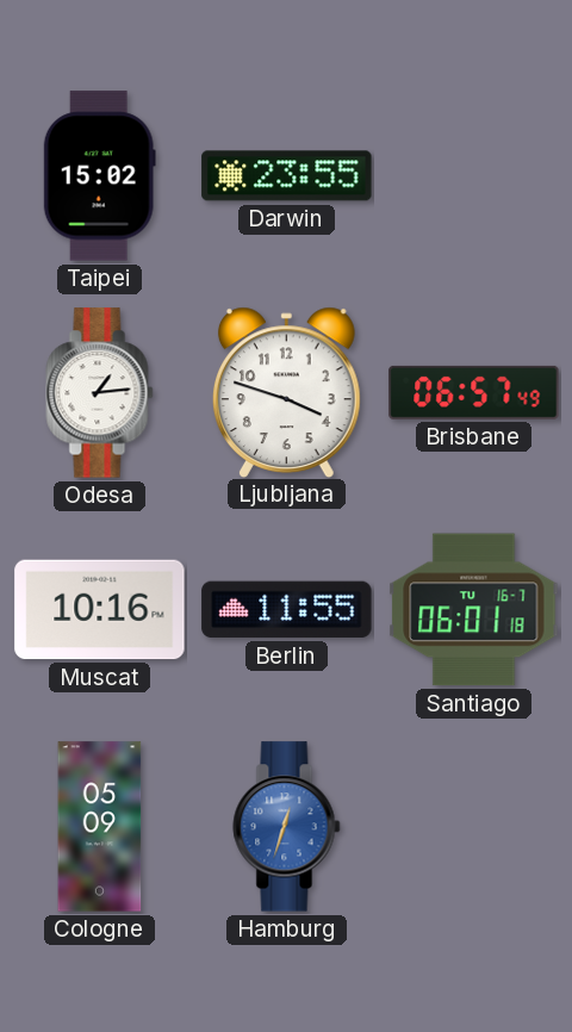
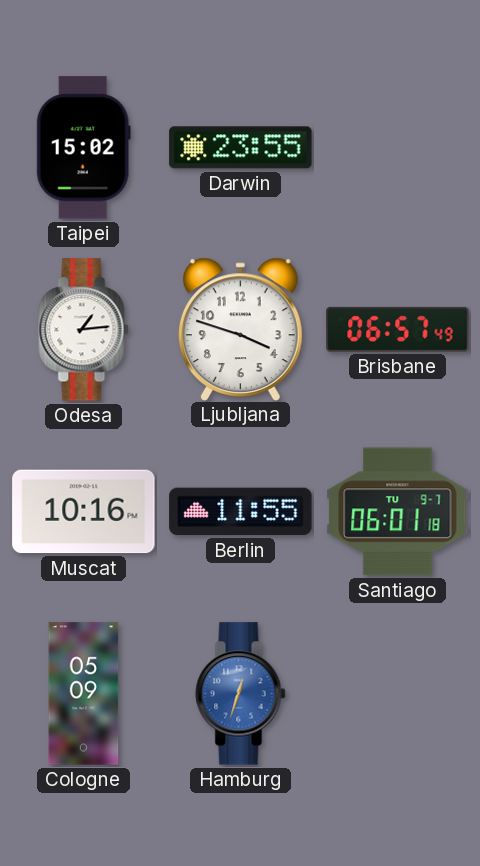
Santiago date: TU 16-7 -> TU 9-7
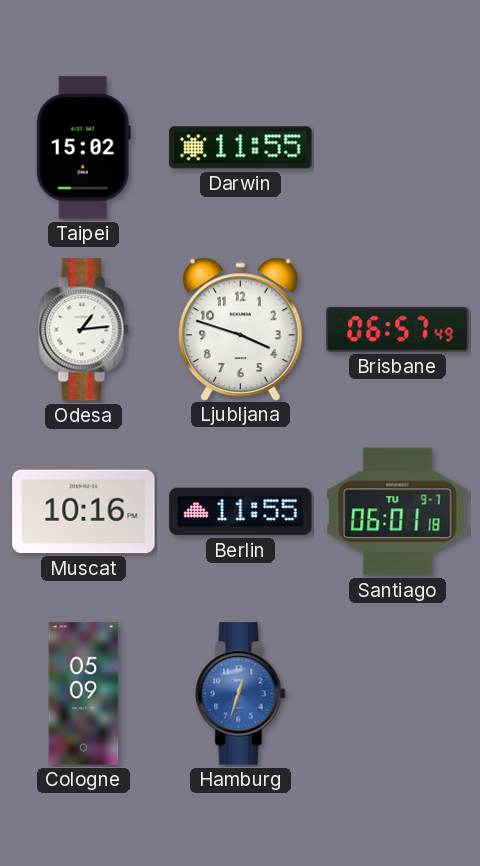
Darwin: 23:55 -> 11:55
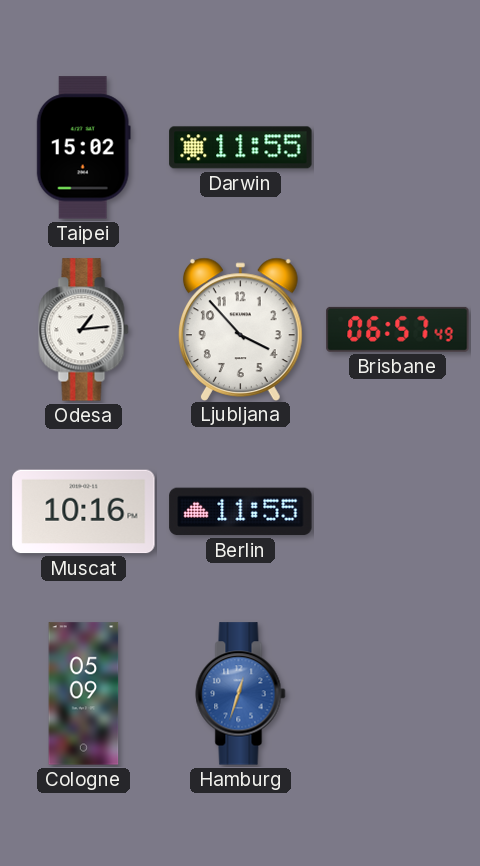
Ljubljana: 3:48 -> 3:53
Santiago: 06:01 -> none
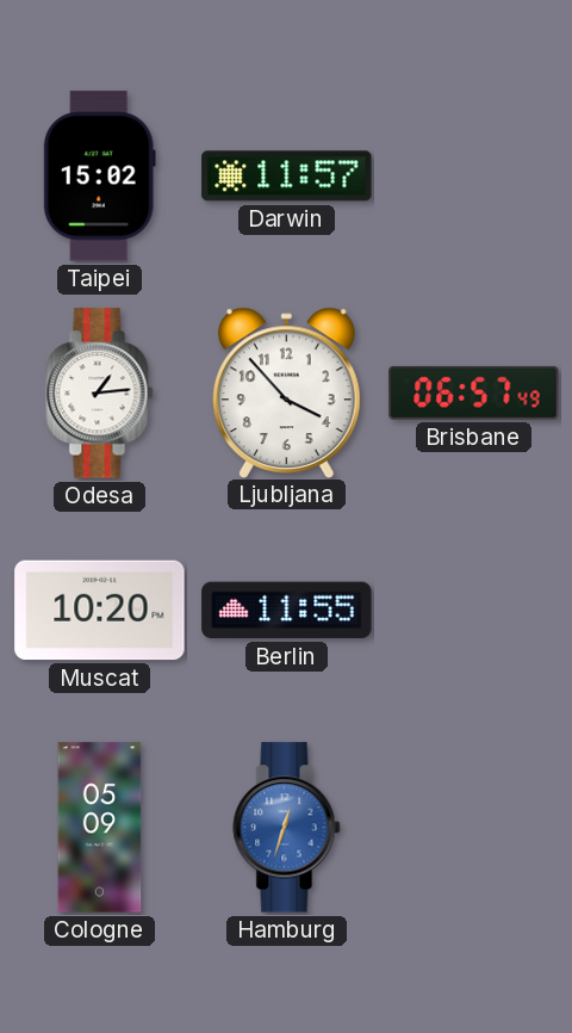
Darwin: 11:55 -> 11:57
Muscat: 10:16 -> 10:20
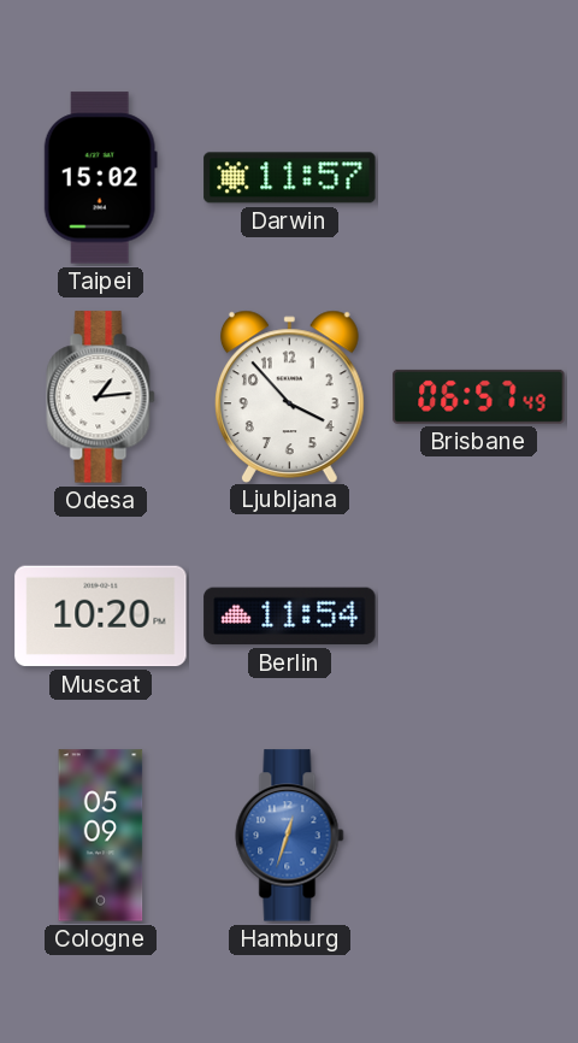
Berlin: 11:55 -> 11:54
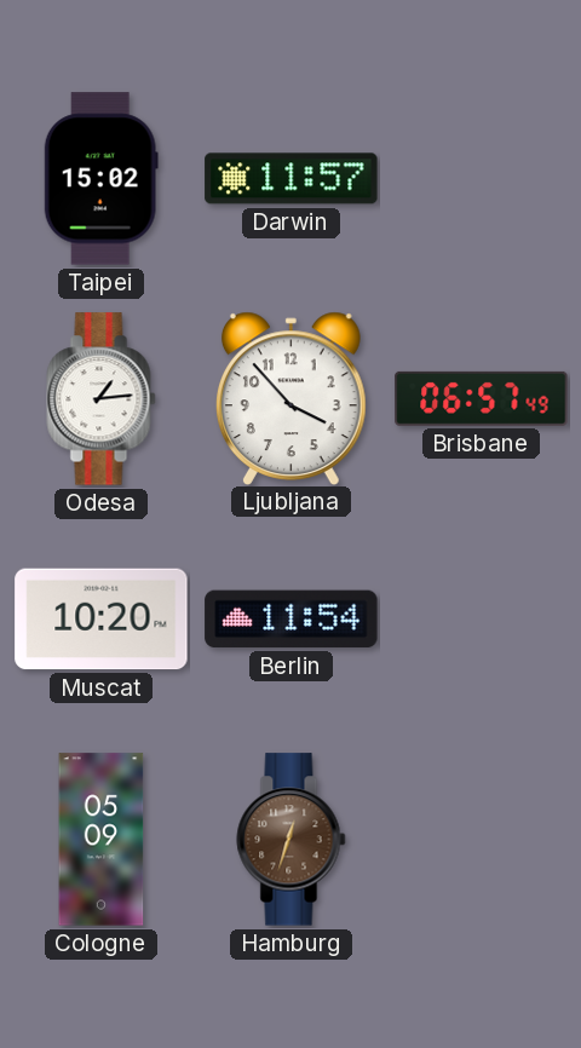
Hamburg dial: blue -> brown
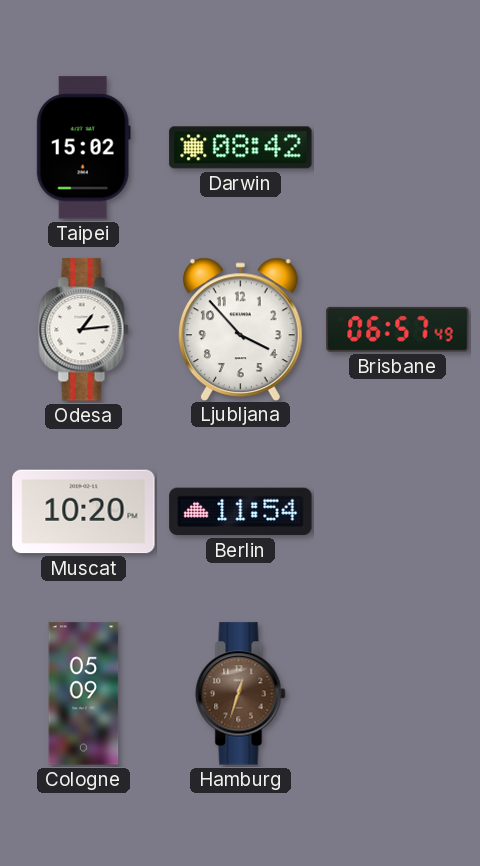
Darwin: 11:57 -> 08:42
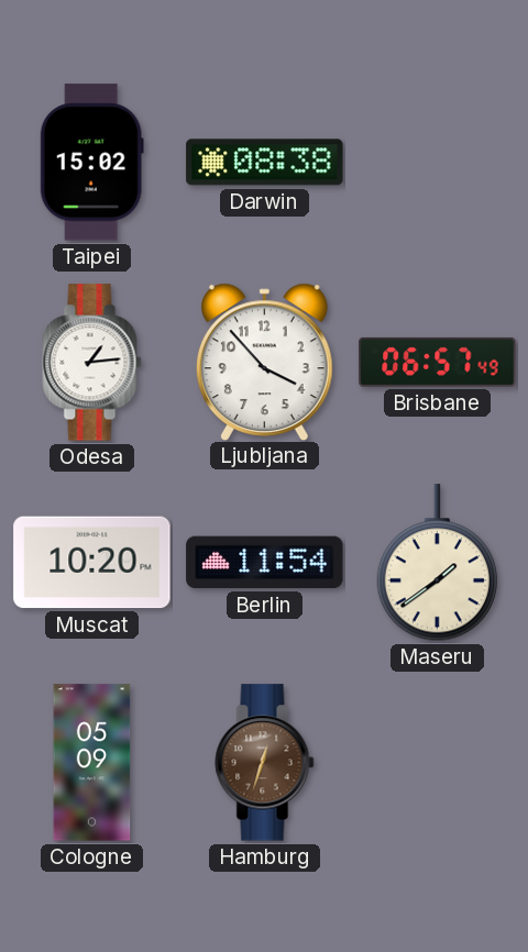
Darwin: 08:42 -> 08:38
Maseru: none -> 1:39
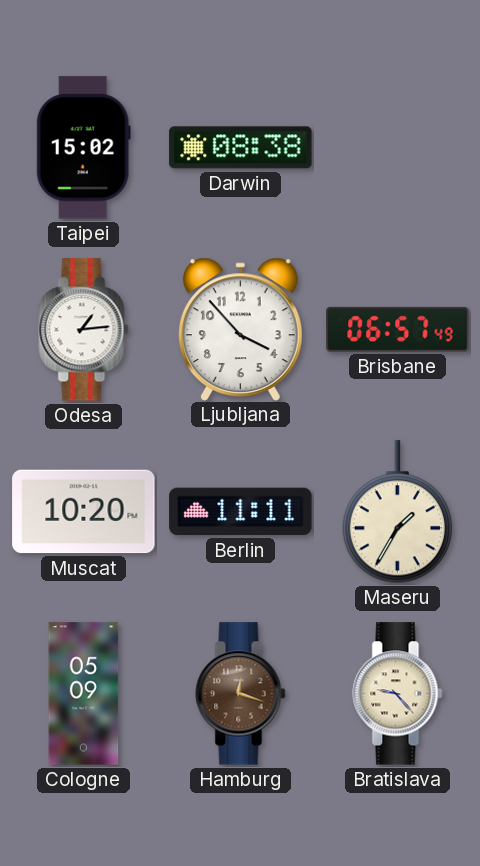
Berlin: 11:54 -> 11:11
Maseru: 1:39 -> 1:35
Hamburg: 12:33 -> 12:18
Bratislava: none -> 9:23
